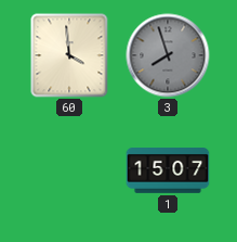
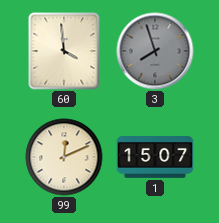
99: none -> 12:11
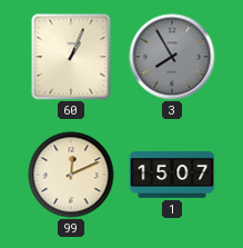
60: 3:59 -> 1:04
3: 7:57 -> 7:55
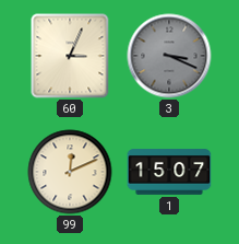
60: 1:04 -> 3:04
3: 7:55 -> 3:19
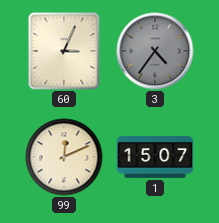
3: 3:19 -> 4:36
